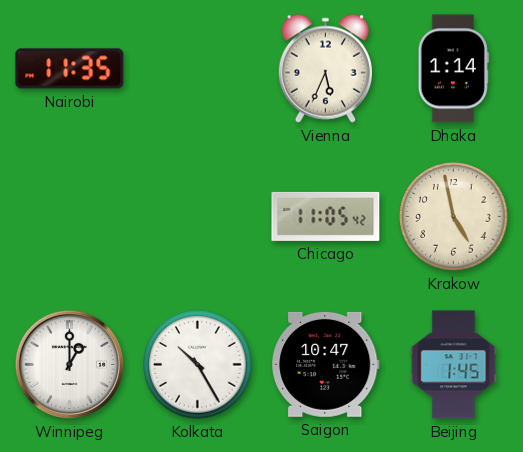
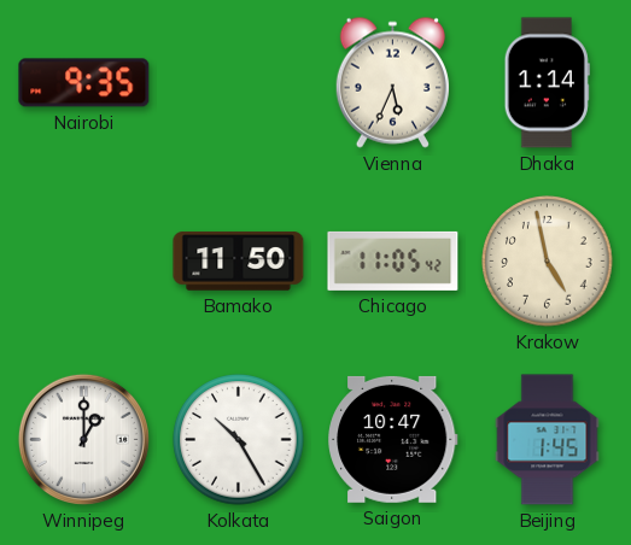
Nairobi: 11:35 -> 9:35
Bamako: none -> 11:50
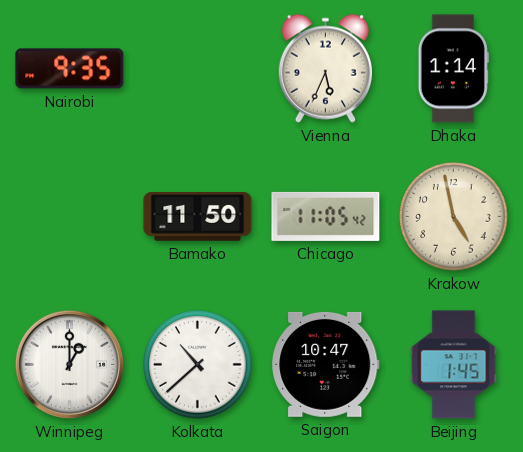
Kolkata: 10:25 -> 10:38
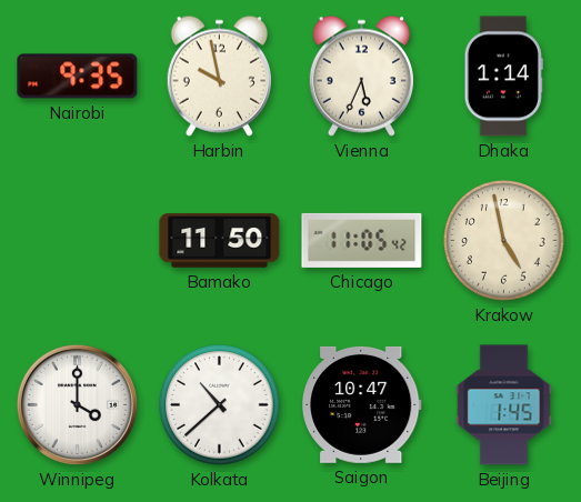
Harbin: none -> 9:58
Winnipeg: 1:00 -> 4:00
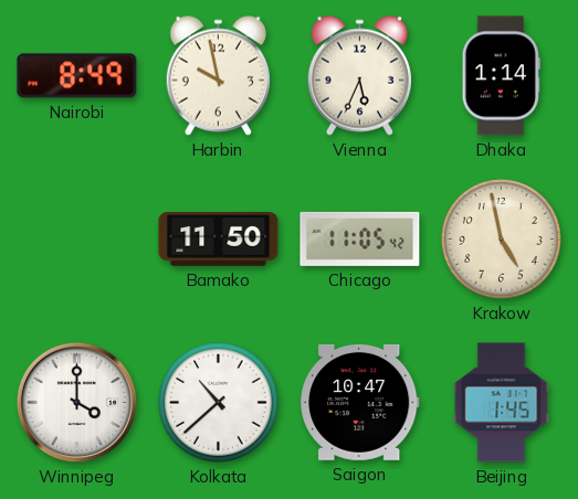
Nairobi: 9:35 -> 8:49
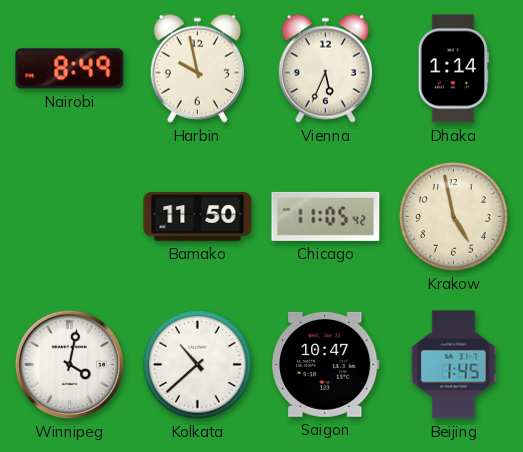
Winnipeg: 4:00 -> 4:02
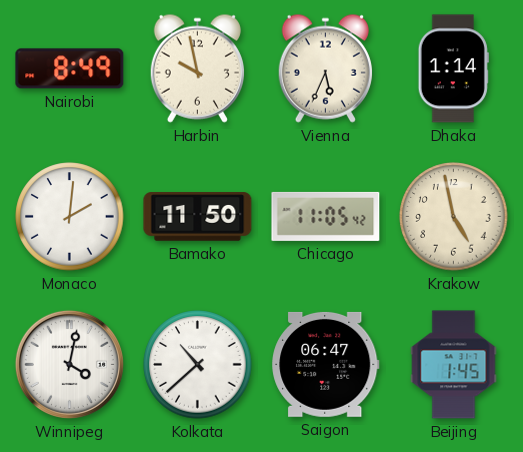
Monaco: none -> 2:01
Saigon: 10:47 -> 06:47
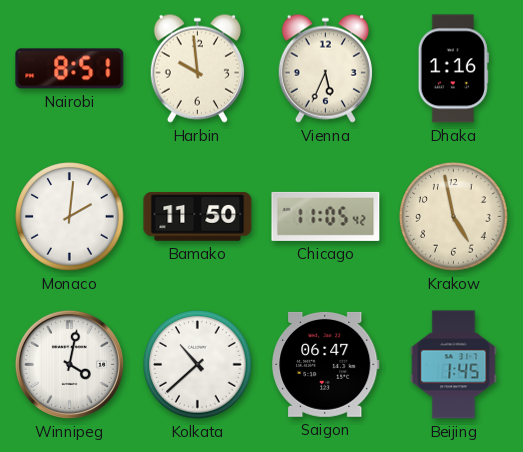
Nairobi: 8:49 -> 8:51
Harbin: 9:58 -> 9:59
Dhaka: 1:14 -> 1:16
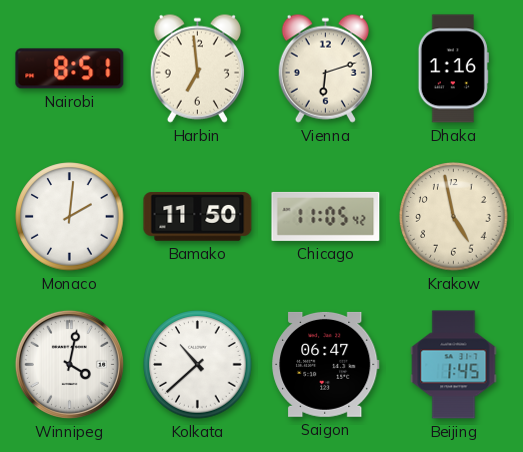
Harbin: 9:59 -> 6:59
Vienna: 5:34 -> 6:12
